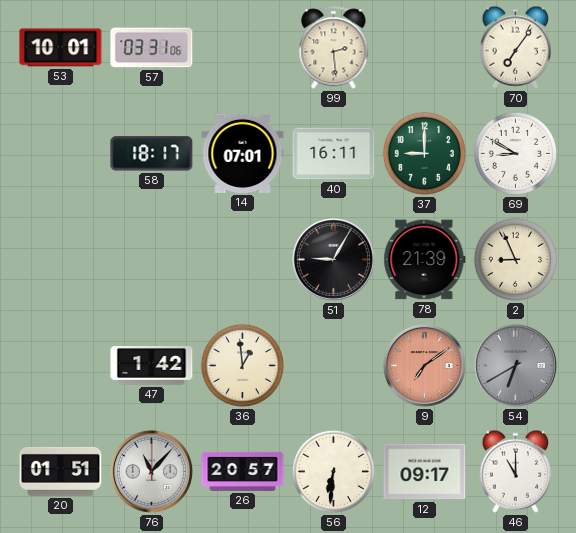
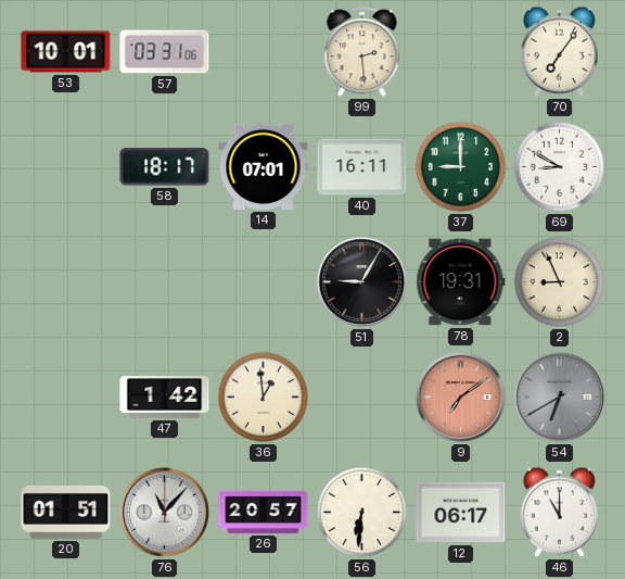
78: 21:39 -> 19:31
12: 09:17 -> 06:17
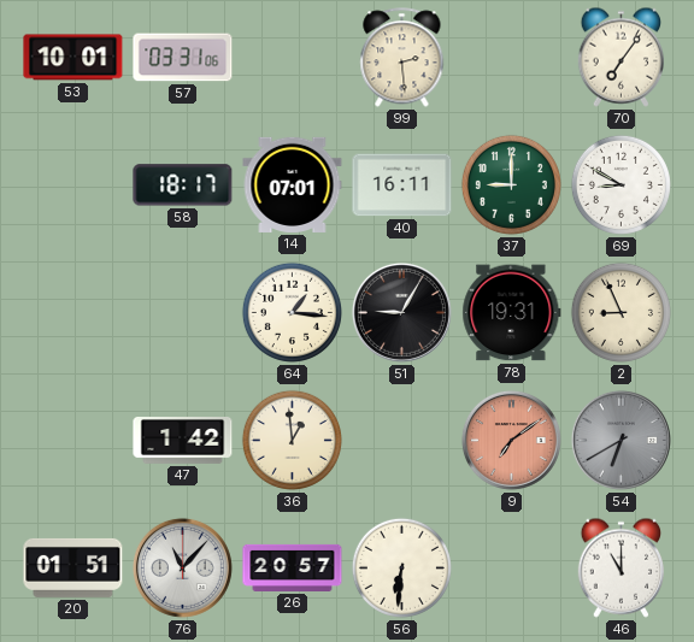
64: none -> 1:16
12: 06:17 -> none
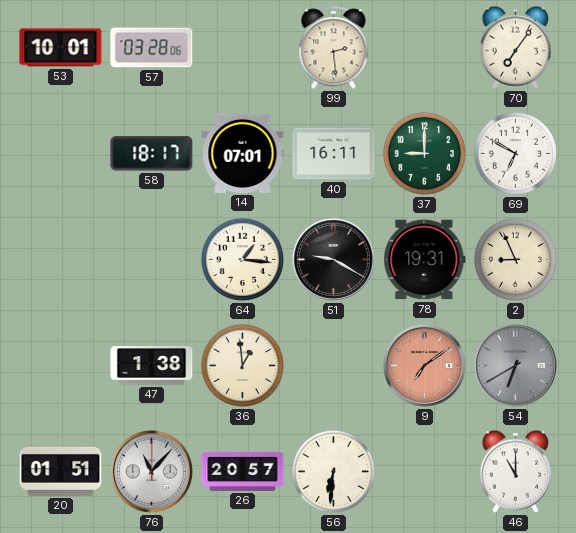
57: 03:31 -> 03:28
69: 8:50 -> 6:50
51: 9:05 -> 9:20
47: 1:42 -> 1:38
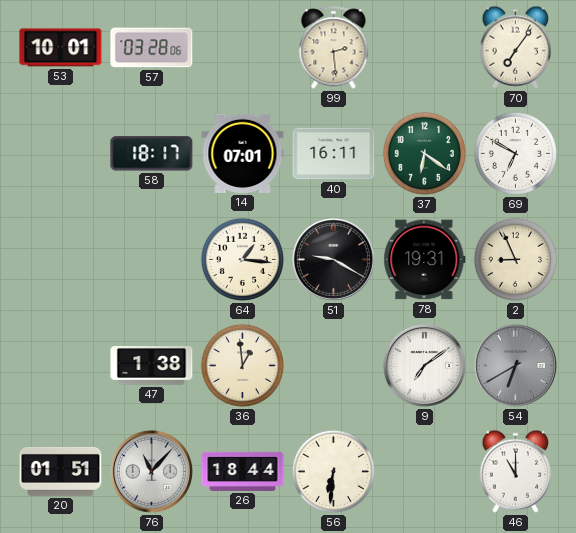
37: 9:00 -> 6:21
9 dial: salmon -> white
26: 20:57 -> 18:44
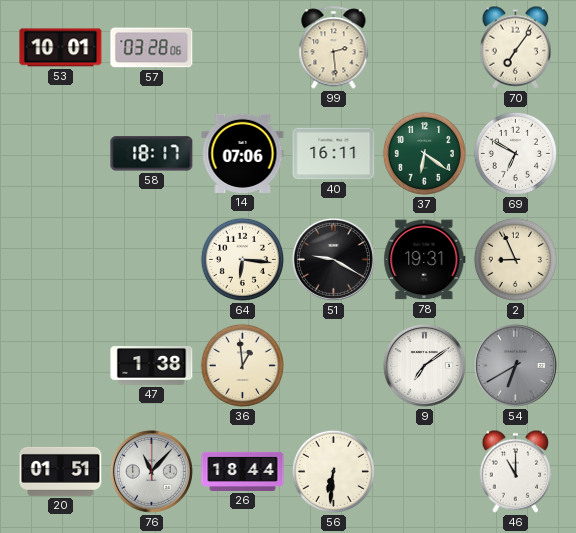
14: 07:01 -> 07:06
64: 1:16 -> 6:16
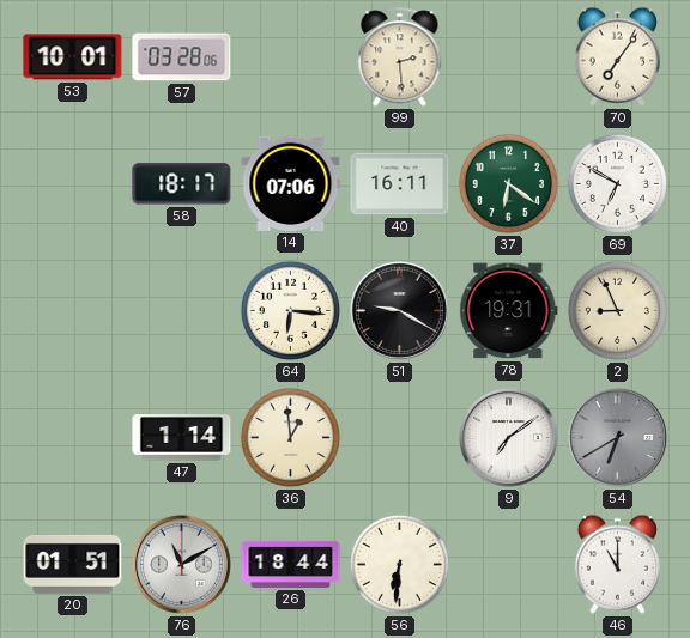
47: 1:38 -> 1:14
76: 11:07 -> 11:10
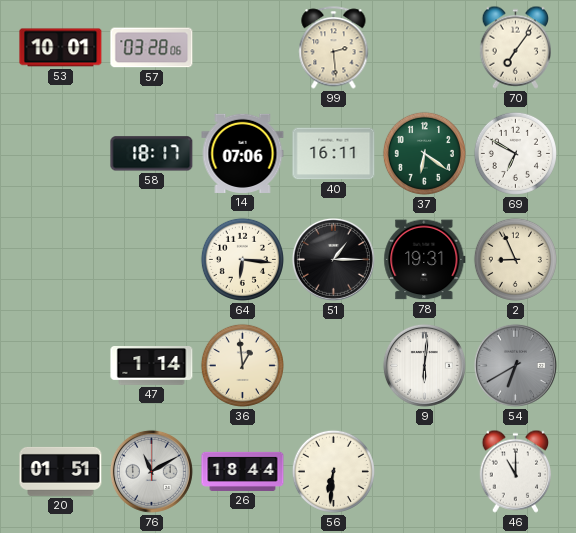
51: 9:20 -> 1:15
9: 7:09 -> 6:01
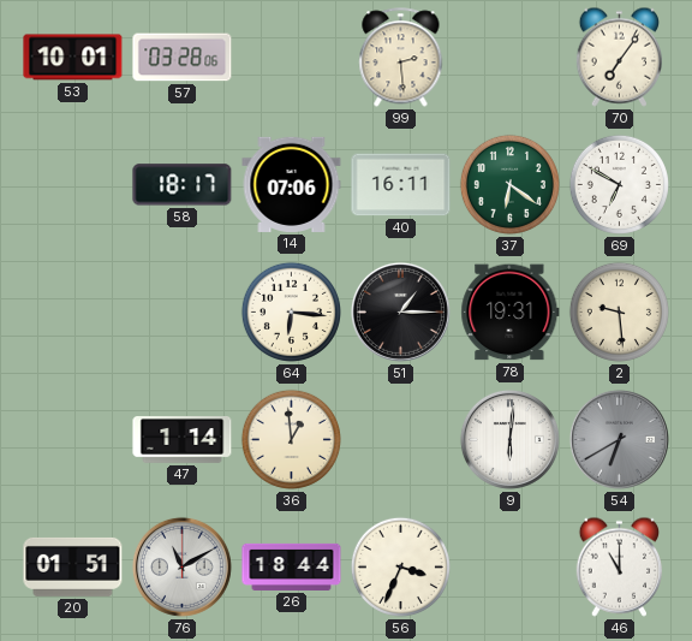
2: 8:56 -> 9:29
56: 6:31 -> 3:34
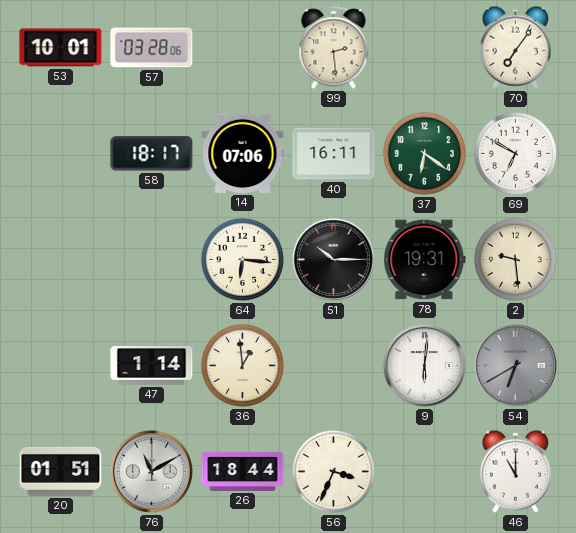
51: 1:15 -> 10:15
